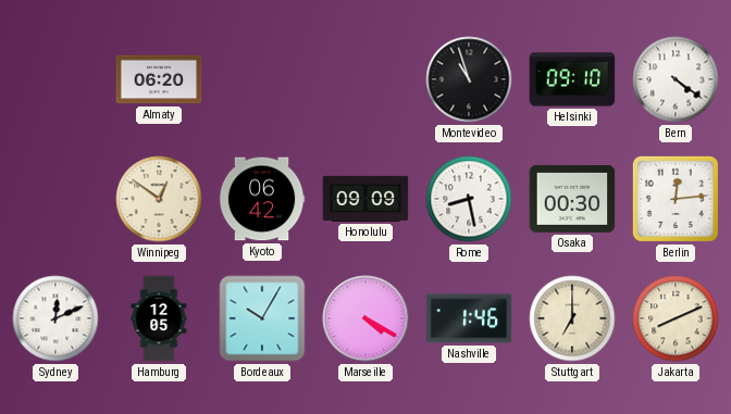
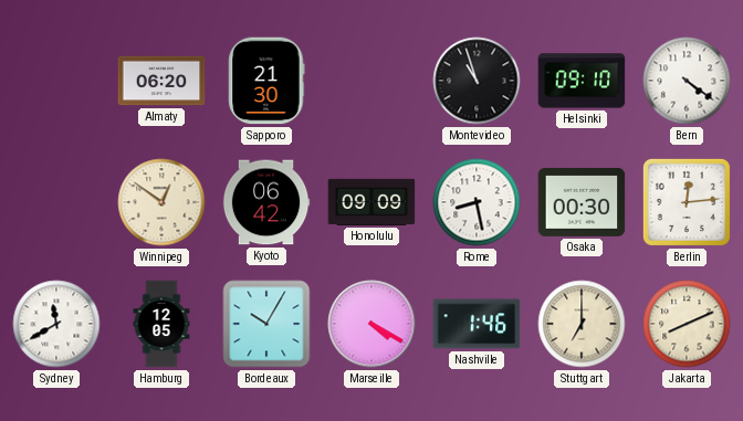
Sapporo: none -> 21:30
Sydney: 12:11 -> 11:40
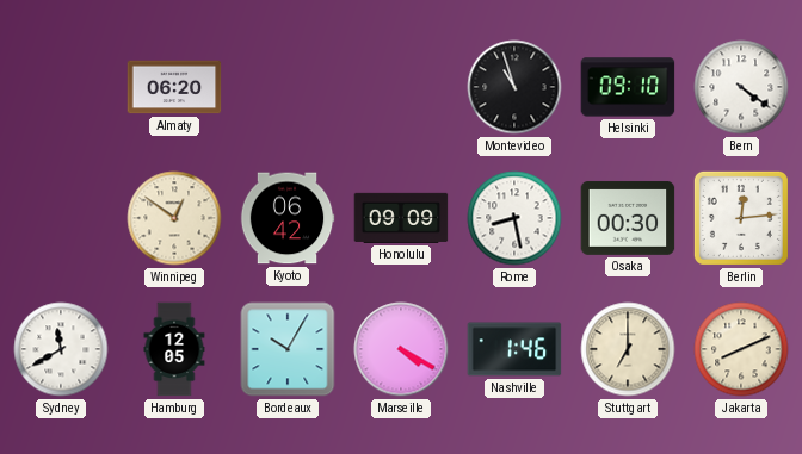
Sapporo: 21:30 -> none
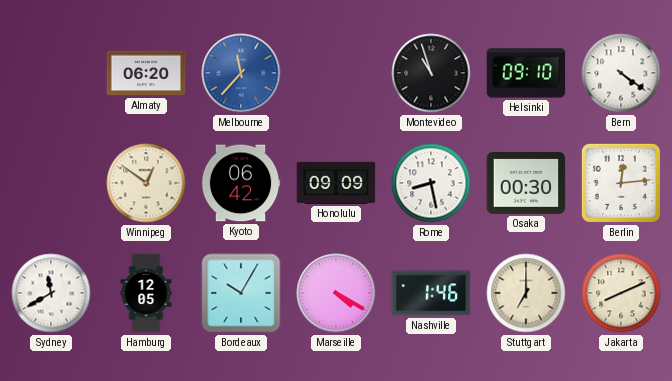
Melbourne: none -> 11:37
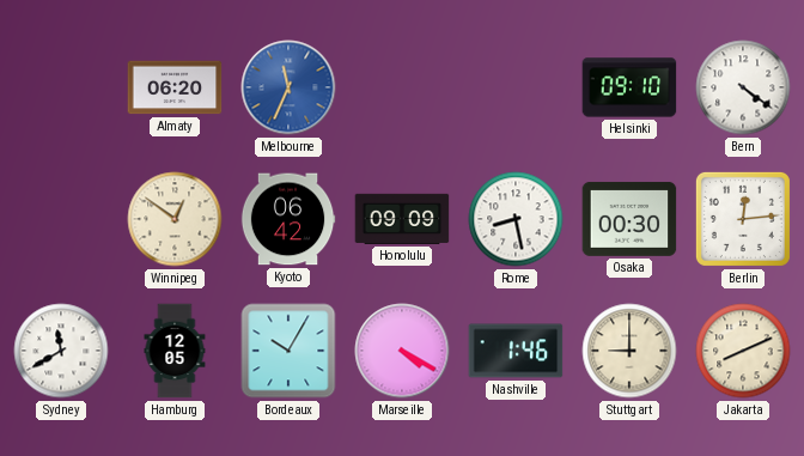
Melbourne: 11:37 -> 11:34
Montevideo: 10:57 -> none
Stuttgart: 7:00 -> 9:00
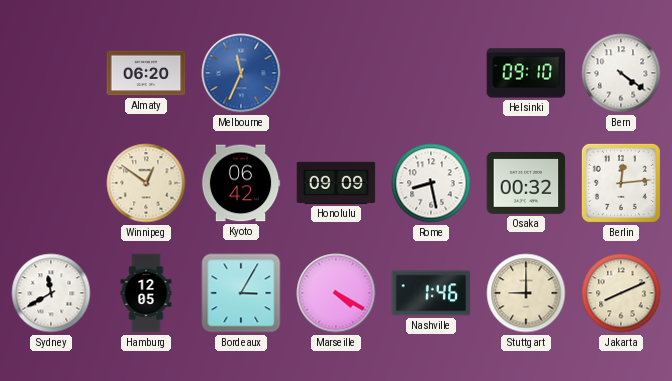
Osaka: 00:30 -> 00:32
Bordeaux: 10:05 -> 3:05
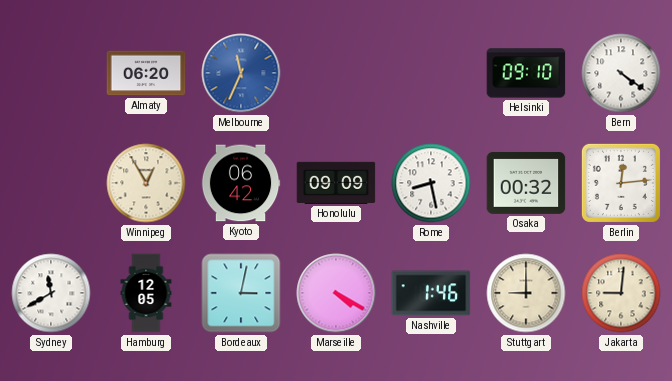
Winnipeg: 12:51 -> 12:55
Bordeaux: 3:05 -> 3:02
Jakarta: 8:11 -> 9:01
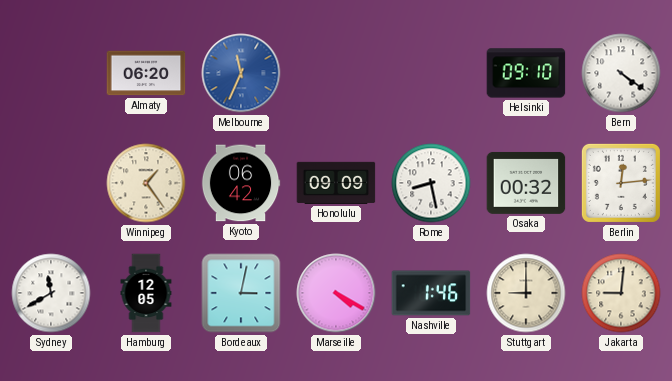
Winnipeg: 12:55 -> 1:24
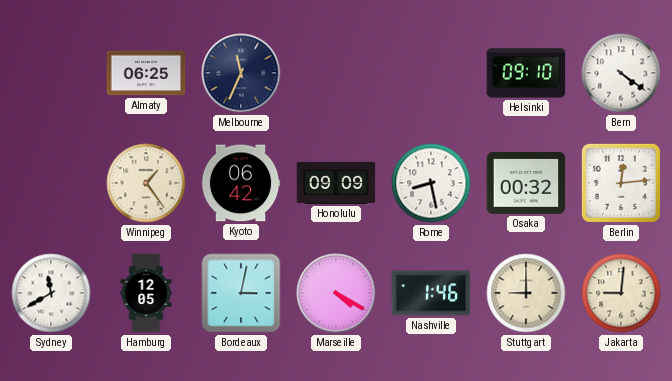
Almaty: 06:20 -> 06:25
Melbourne dial: blue -> navy
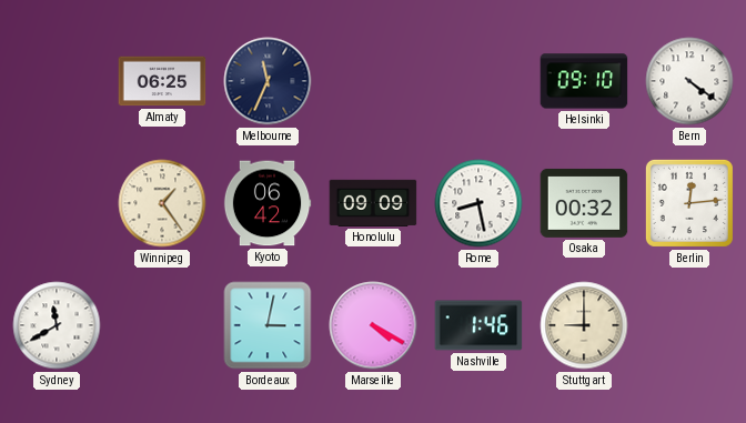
Hamburg: 12:05 -> none
Jakarta: 9:01 -> none
